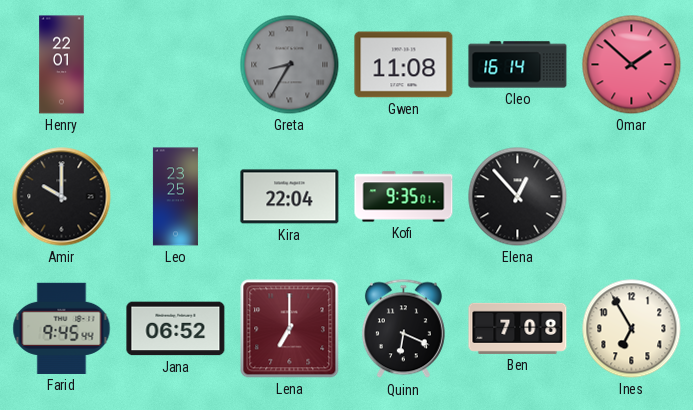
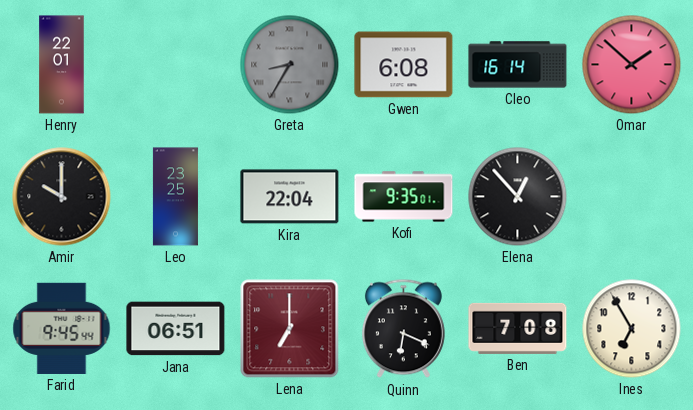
Gwen: 11:08 -> 6:08
Jana: 06:52 -> 06:51
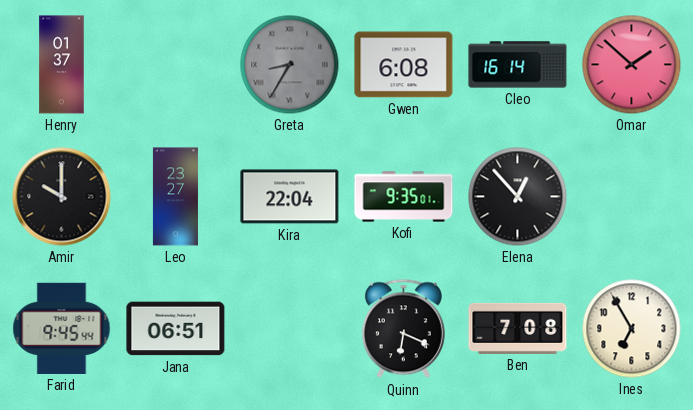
Henry: 22:01 -> 01:37
Leo: 23:25 -> 23:27
Lena: 7:00 -> none
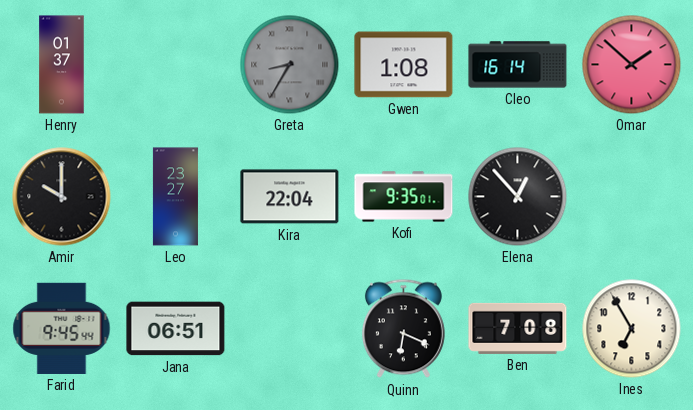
Gwen: 6:08 -> 1:08
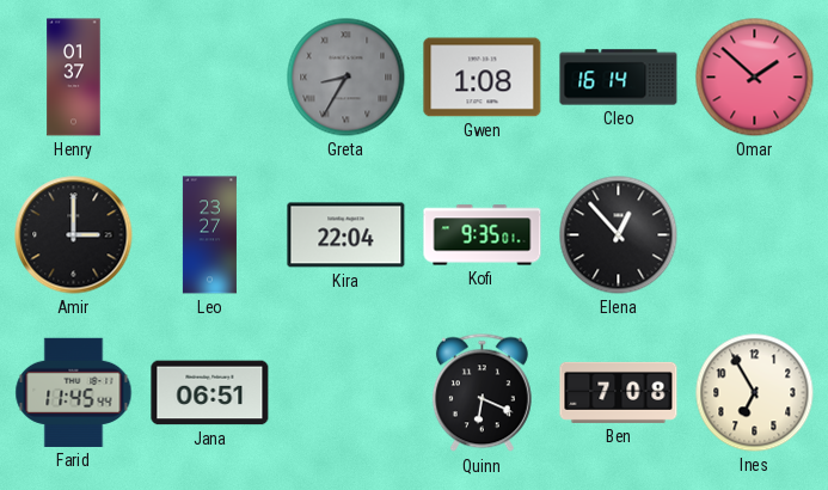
Amir: 10:00 -> 3:00
Farid: 9:45 -> 11:45
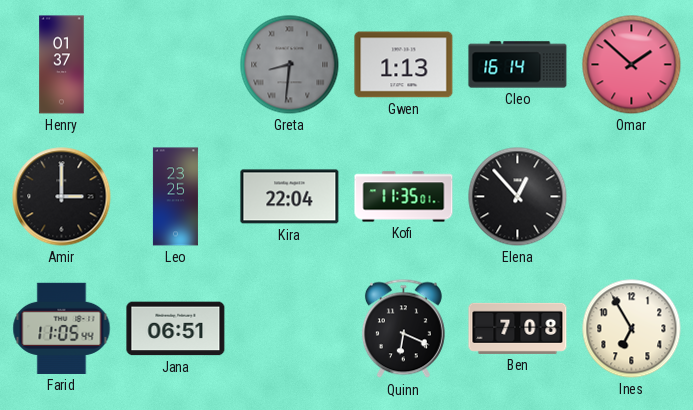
Greta: 8:35 -> 8:31
Gwen: 1:08 -> 1:13
Leo: 23:27 -> 23:25
Kofi: 9:35 -> 11:35
Farid: 11:45 -> 11:05
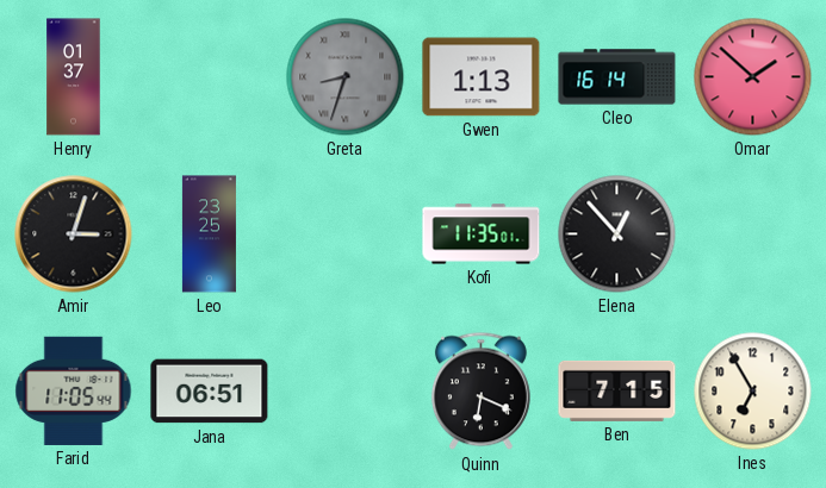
Greta: 8:31 -> 8:33
Amir: 3:00 -> 3:03
Kira: 22:04 -> none
Ben: 7:08 -> 7:15
